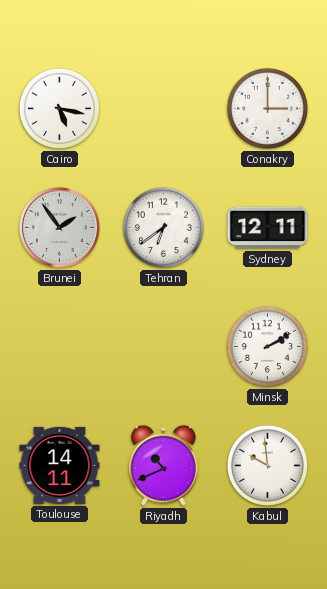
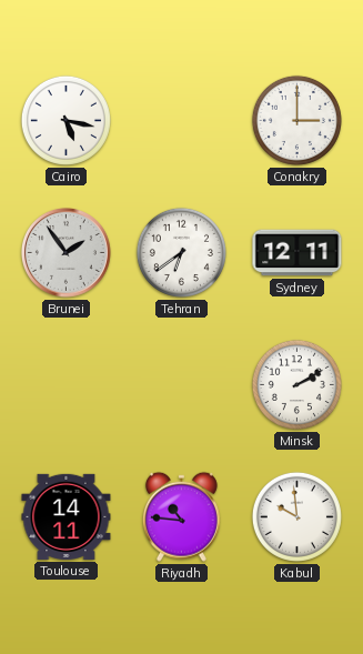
Riyadh: 10:41 -> 10:46
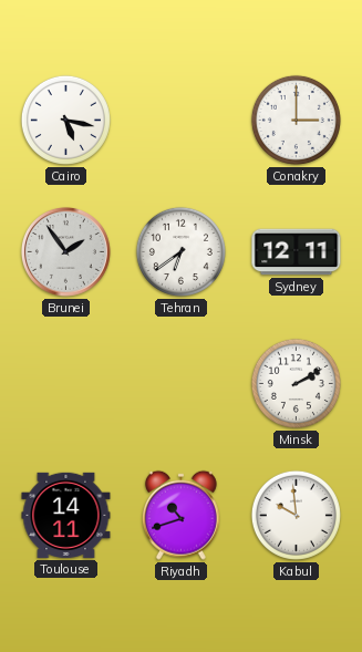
Riyadh: 10:46 -> 10:42
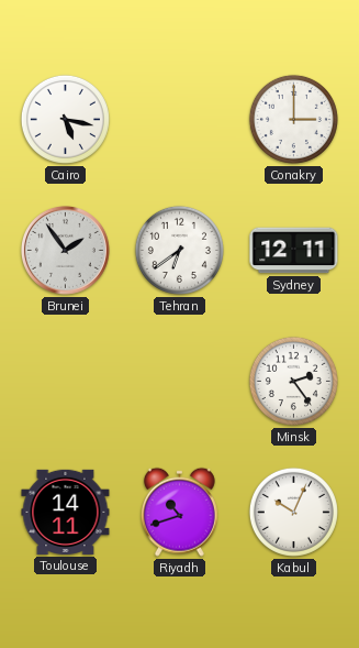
Minsk: 2:10 -> 2:24
Kabul: 9:59 -> 10:04
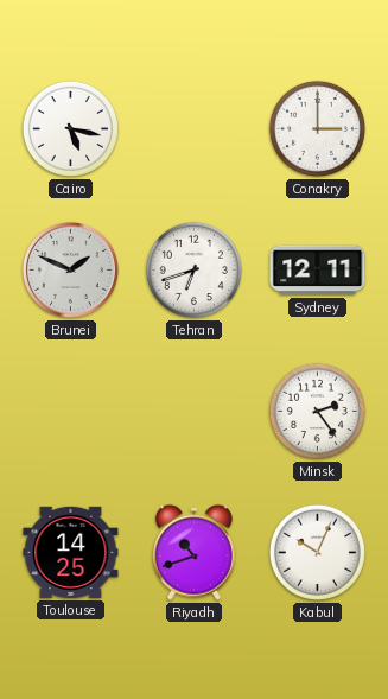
Brunei: 1:54 -> 1:49
Tehran: 6:39 -> 6:42
Toulouse: 14:11 -> 14:25
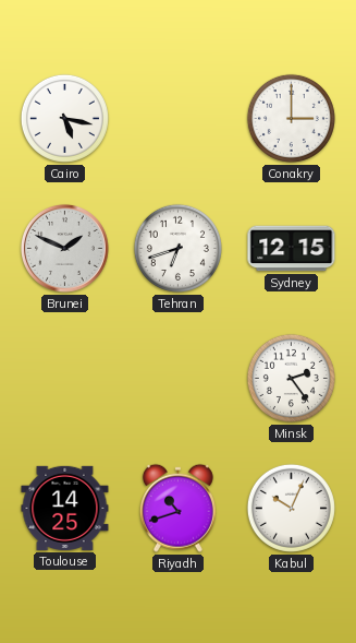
Sydney: 12:11 -> 12:15
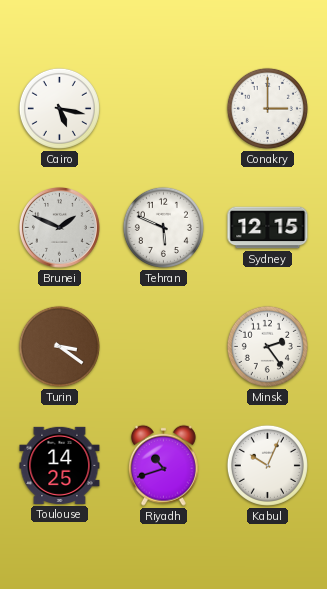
Tehran: 6:42 -> 5:49
Turin: none -> 3:21
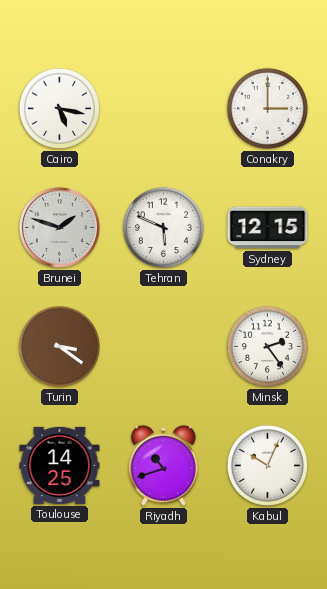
Brunei: 1:49 -> 1:48
